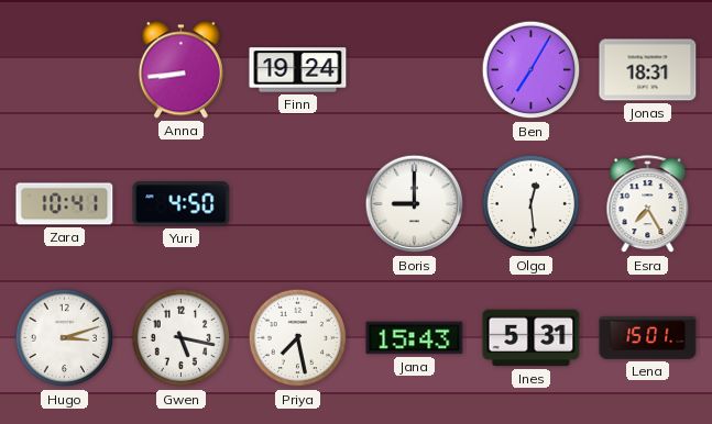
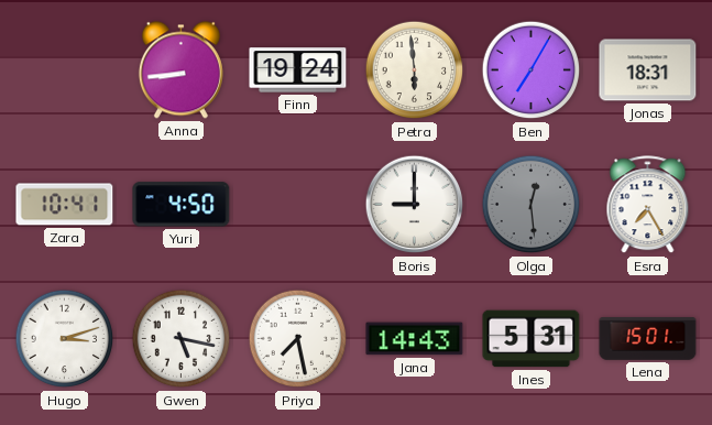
Petra: none -> 5:59
Olga dial: white -> grey
Jana: 15:43 -> 14:43
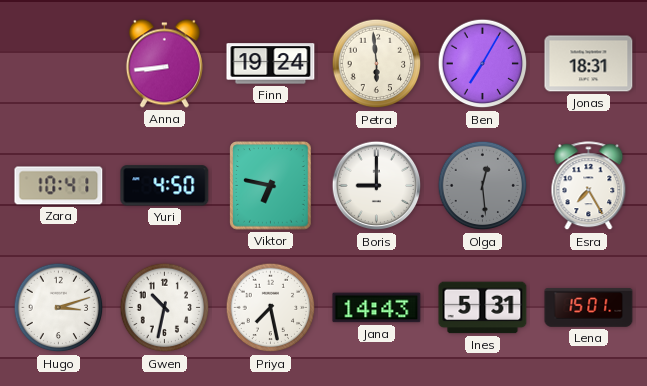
Viktor: none -> 6:47
Gwen: 5:17 -> 10:32
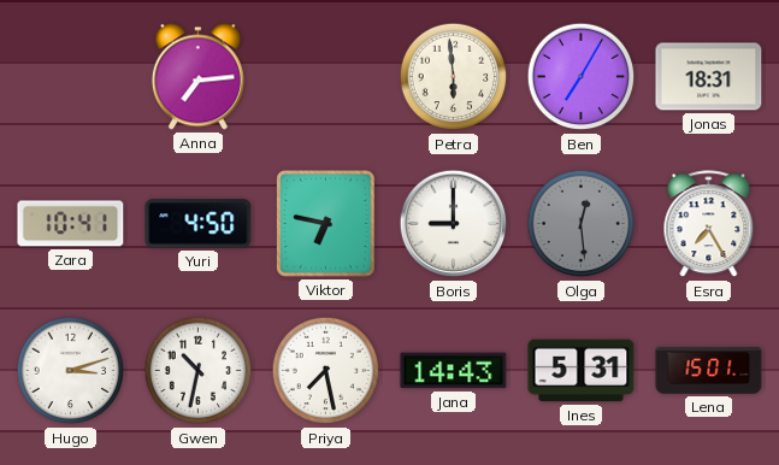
Anna: 8:44 -> 7:14
Finn: 19:24 -> none
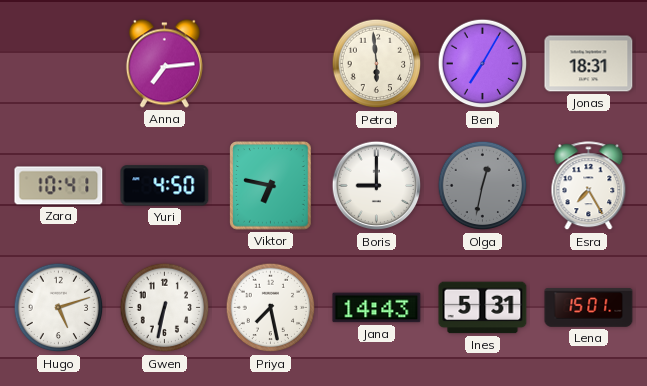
Olga: 12:29 -> 12:32
Hugo: 3:12 -> 5:12
Gwen: 10:32 -> 6:32
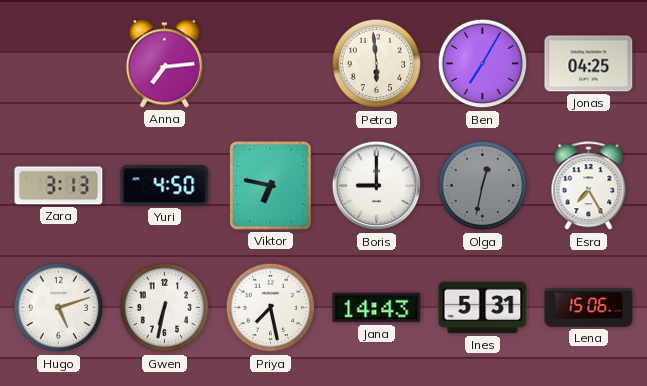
Jonas: 18:31 -> 04:25
Zara: 10:41 -> 3:13
Lena: 15:01 -> 15:06
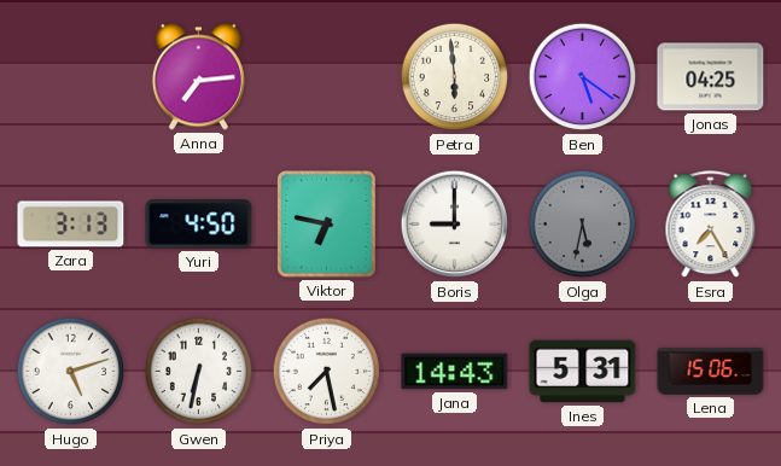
Ben: 7:05 -> 5:21
Olga: 12:32 -> 5:32
